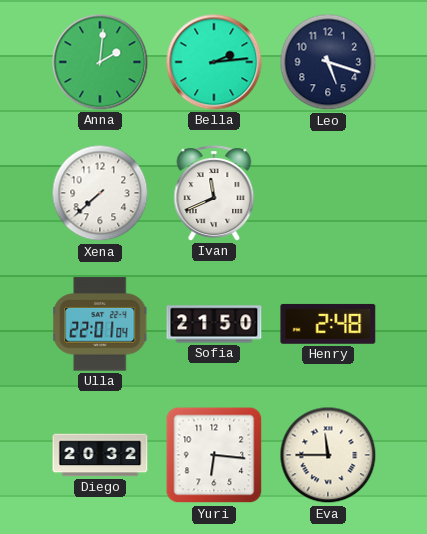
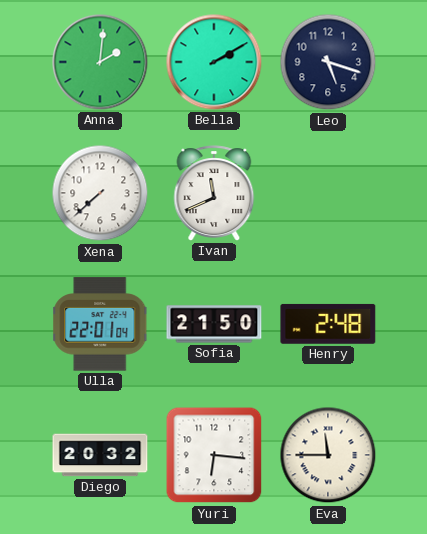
Bella: 2:14 -> 2:10
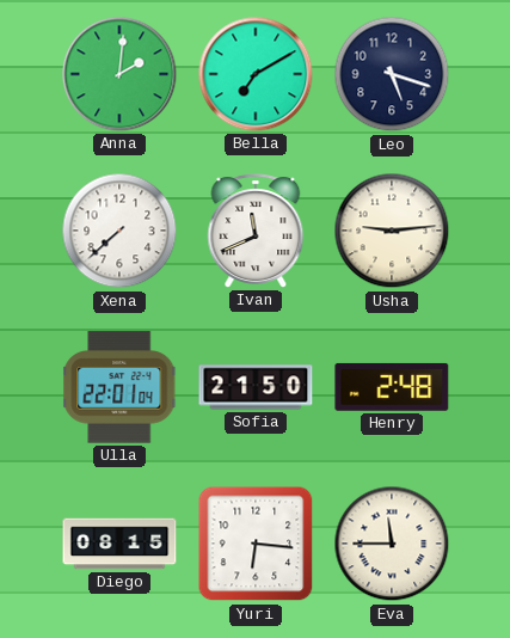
Bella: 2:10 -> 7:10
Usha: none -> 9:14
Diego: 20:32 -> 08:15
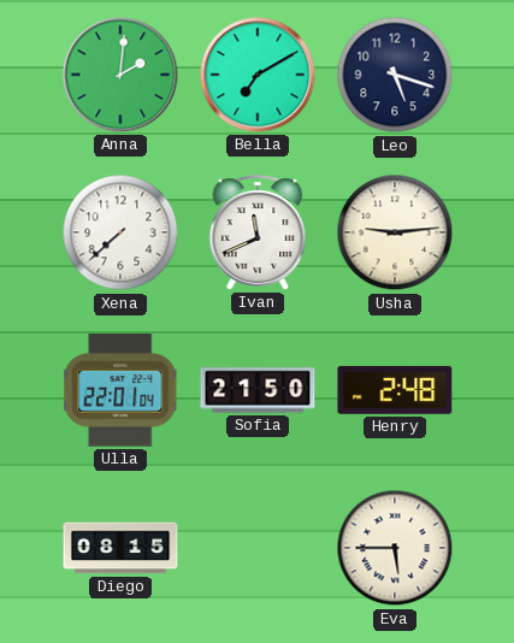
Yuri: 6:16 -> none
Eva: 11:45 -> 5:45
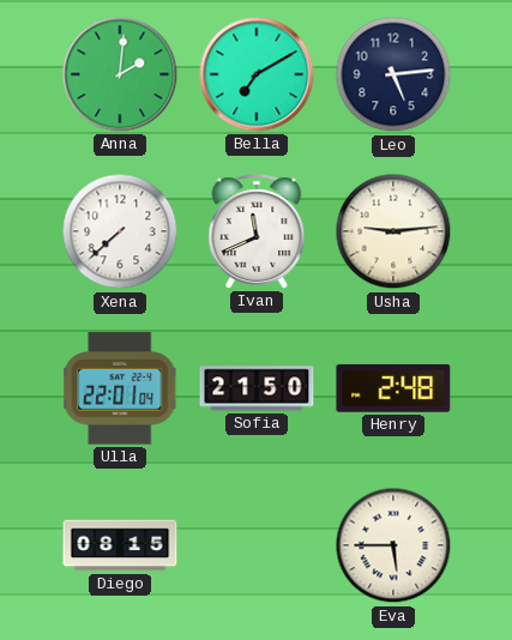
Leo: 5:18 -> 5:14
